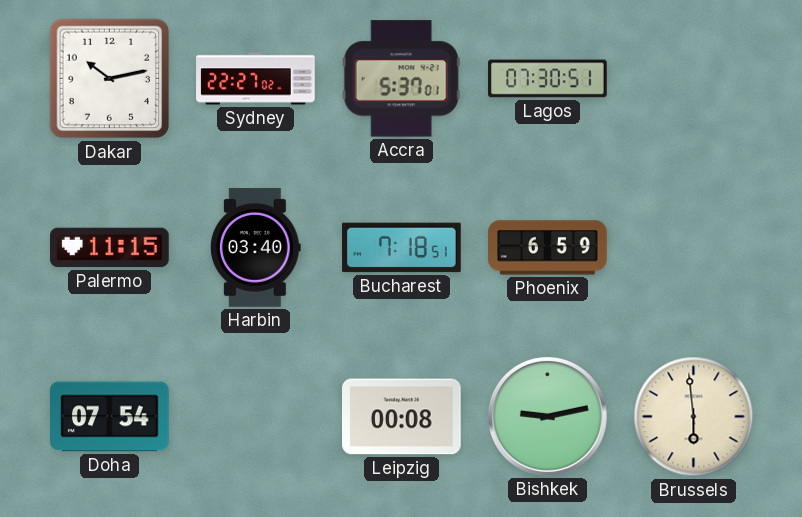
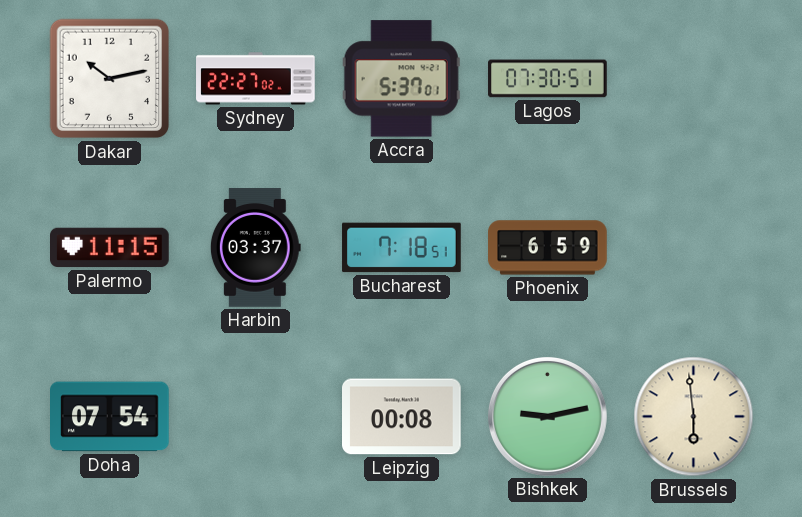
Harbin: 03:40 -> 03:37
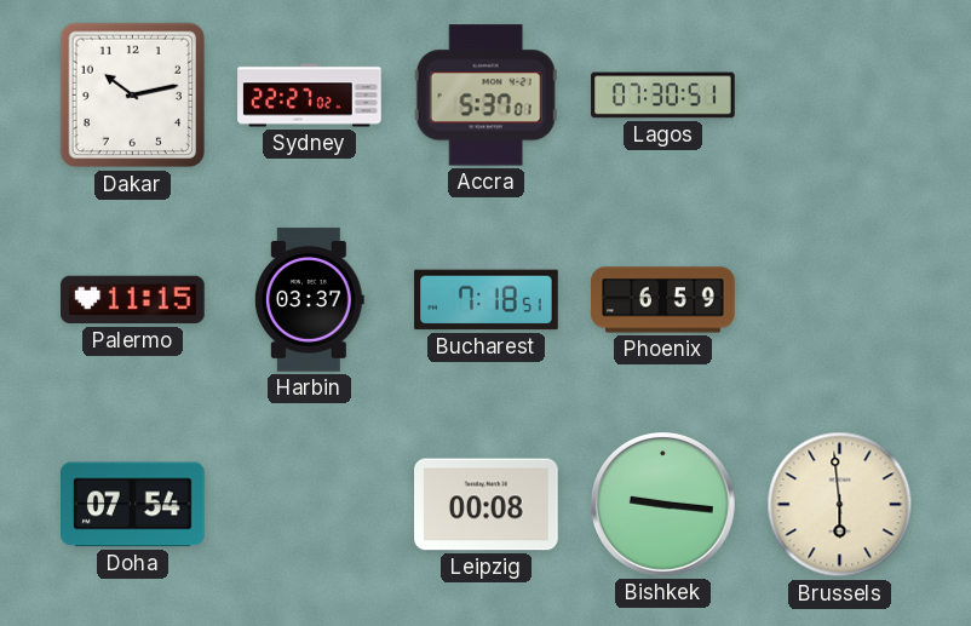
Bishkek: 9:13 -> 9:16
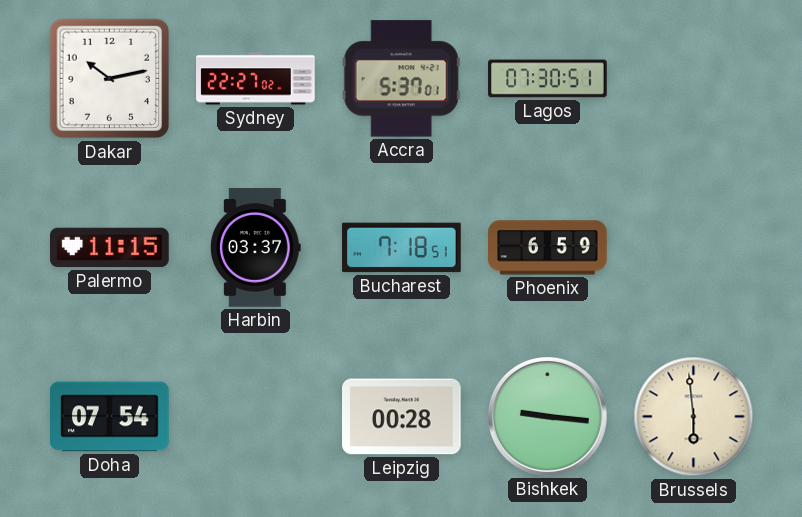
Leipzig: 00:08 -> 00:28
